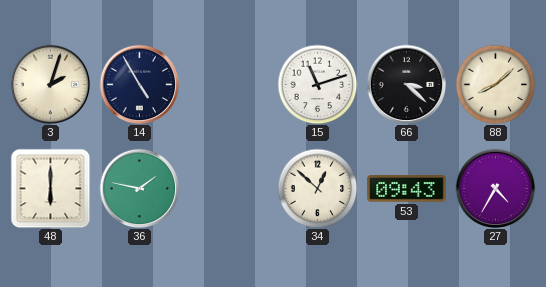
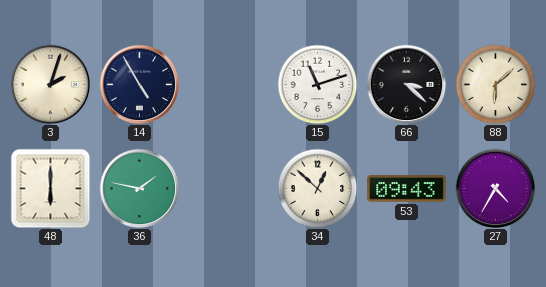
88: 8:08 -> 6:08
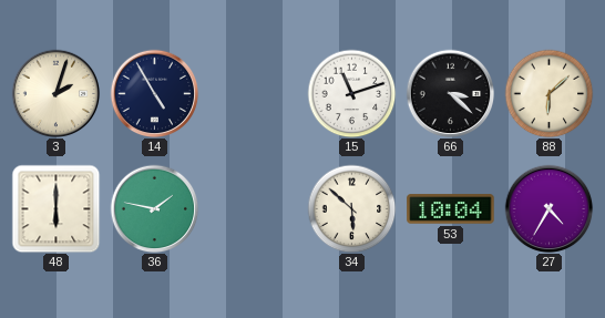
34: 12:52 -> 5:52
53: 09:43 -> 10:04
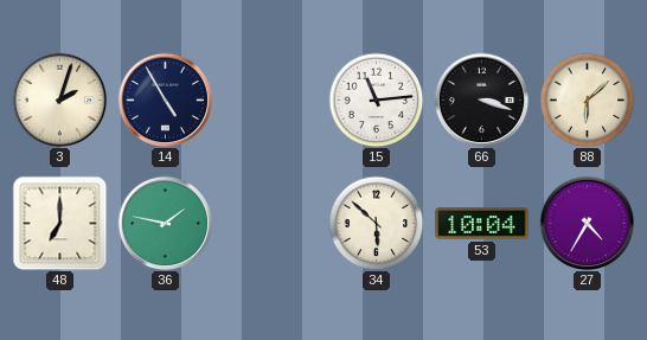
15: 11:12 -> 11:14
66: 3:22 -> 3:18
48: 6:00 -> 7:00
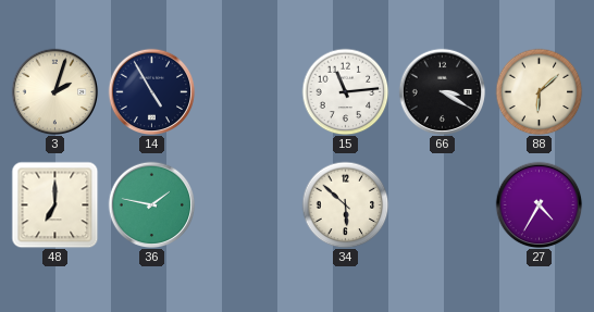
66: 3:18 -> 3:20
53: 10:04 -> none
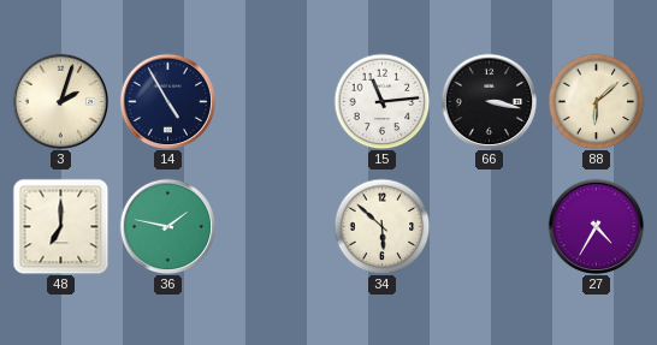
66: 3:20 -> 3:17
